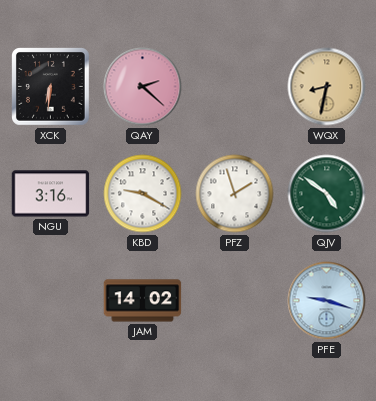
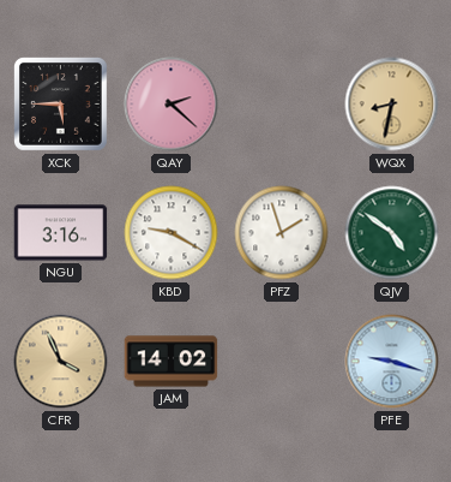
XCK: 6:31 -> 5:45
CFR: none -> 3:56
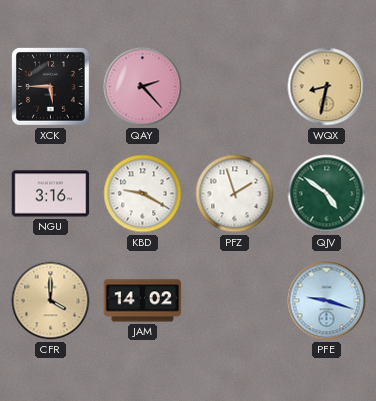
QAY: 2:22 -> 2:23
CFR: 3:56 -> 4:00
